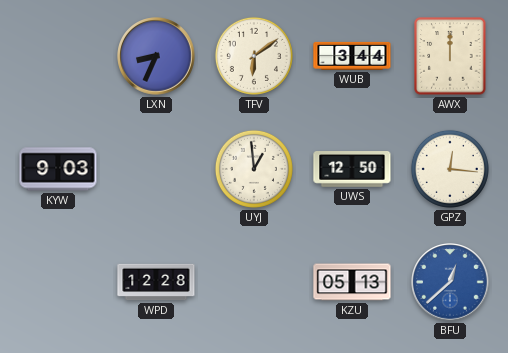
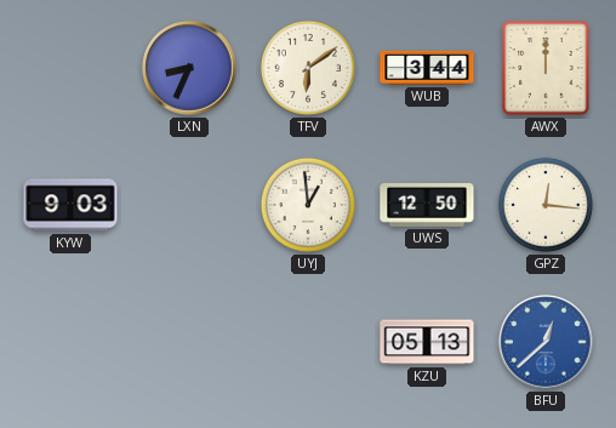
WPD: 12:28 -> none
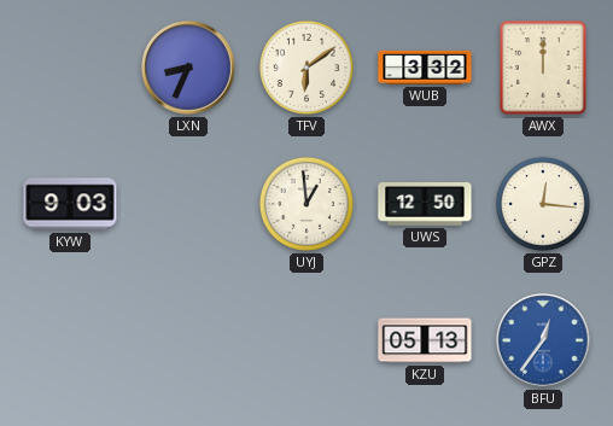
WUB: 3:44 -> 3:32
BFU: 12:38 -> 12:36
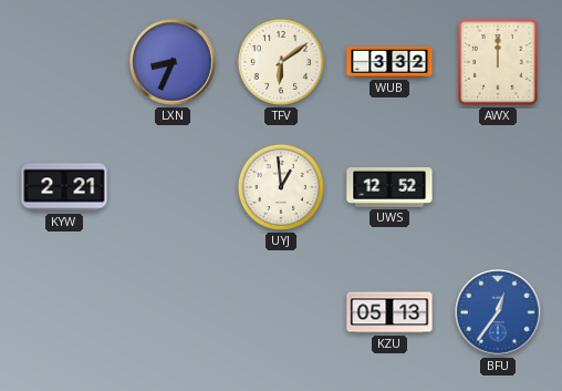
KYW: 9:03 -> 2:21
UWS: 12:50 -> 12:52
GPZ: 12:16 -> none
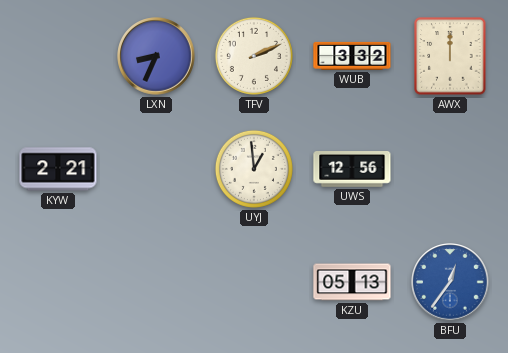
TFV: 6:09 -> 2:11
UWS: 12:52 -> 12:56
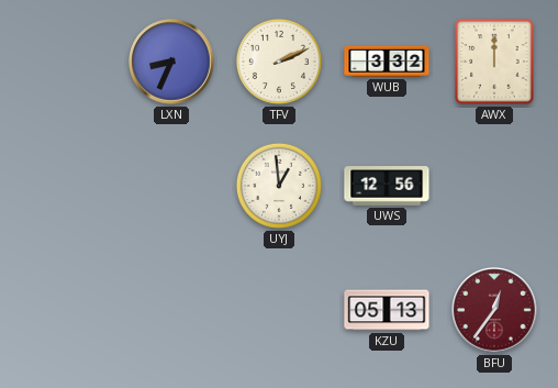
KYW: 2:21 -> none
BFU dial: blue -> burgundy
